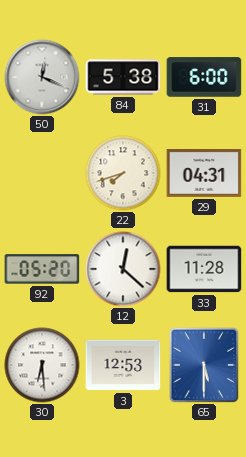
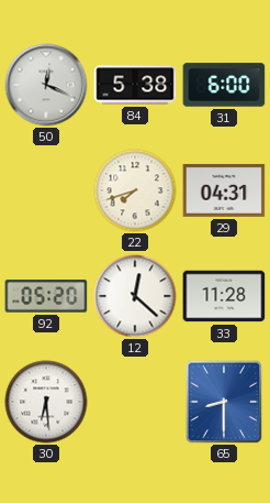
3: 12:53 -> none
65: 5:30 -> 8:30
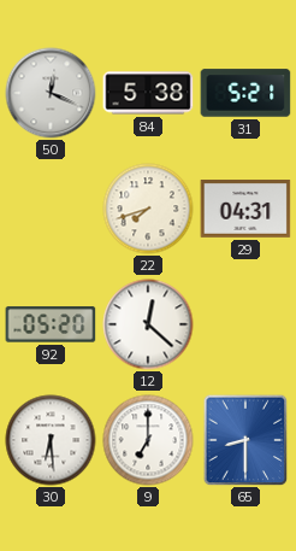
31: 6:00 -> 5:21
33: 11:28 -> none
9: none -> 7:00
